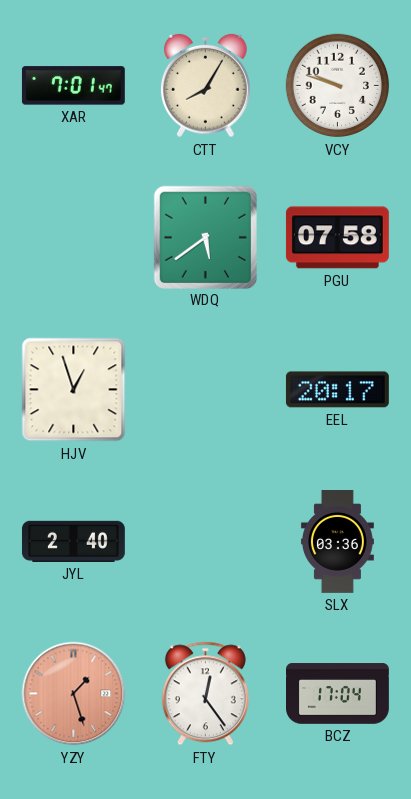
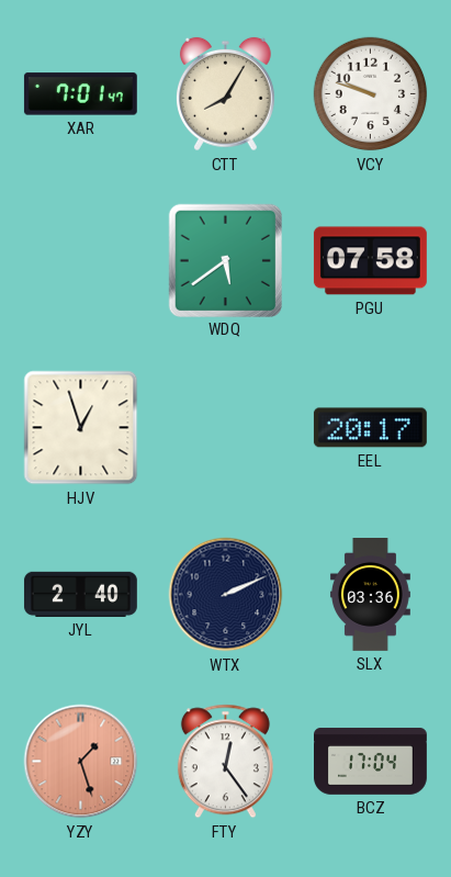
WTX: none -> 2:11
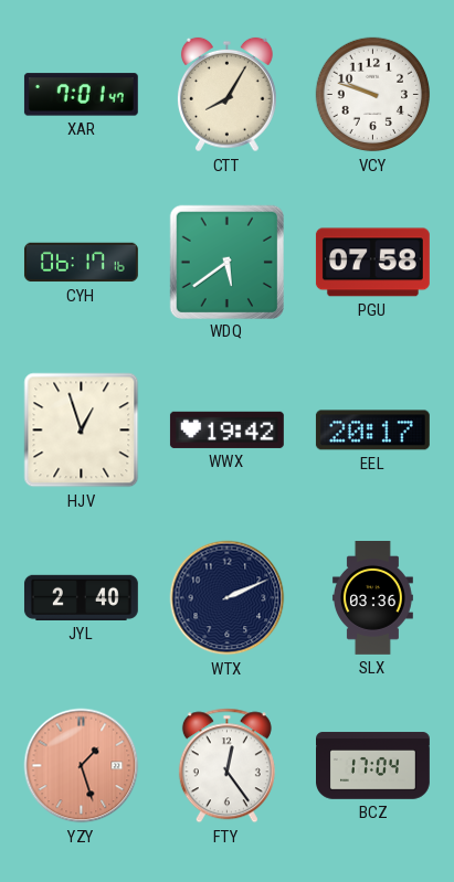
CYH: none -> 06:17
WWX: none -> 19:42
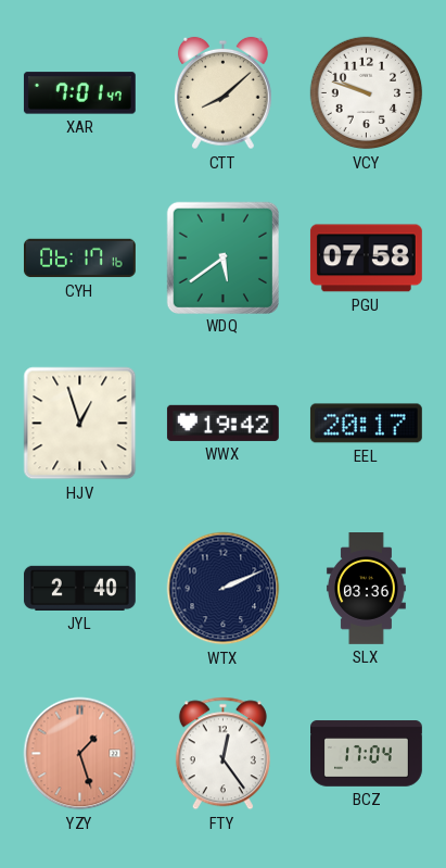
CTT: 8:05 -> 8:08
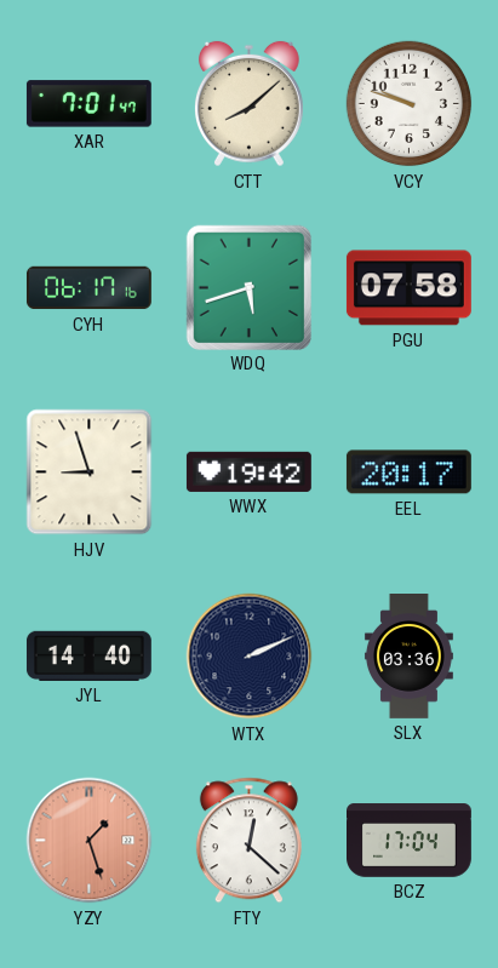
WDQ: 5:39 -> 5:42
HJV: 12:57 -> 8:57
JYL: 2:40 -> 14:40
FTY: 12:24 -> 12:22
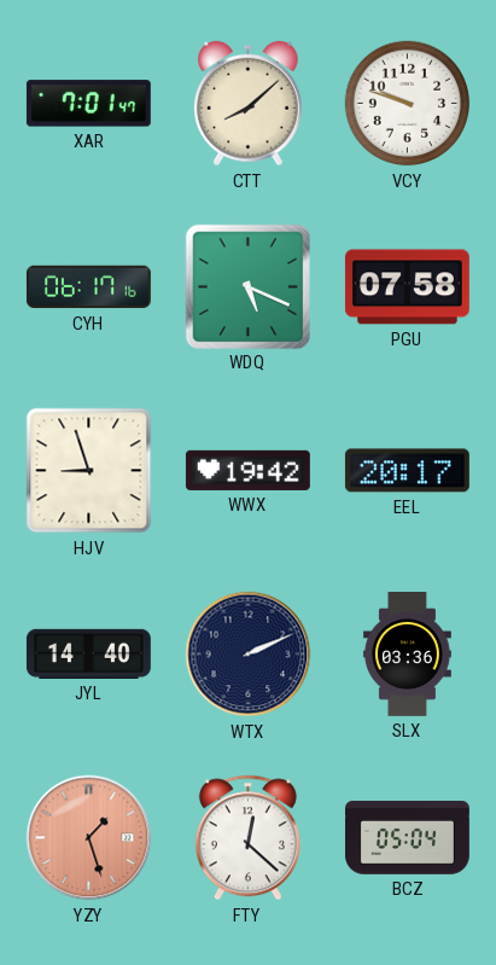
WDQ: 5:42 -> 5:19
BCZ: 17:04 -> 05:04
